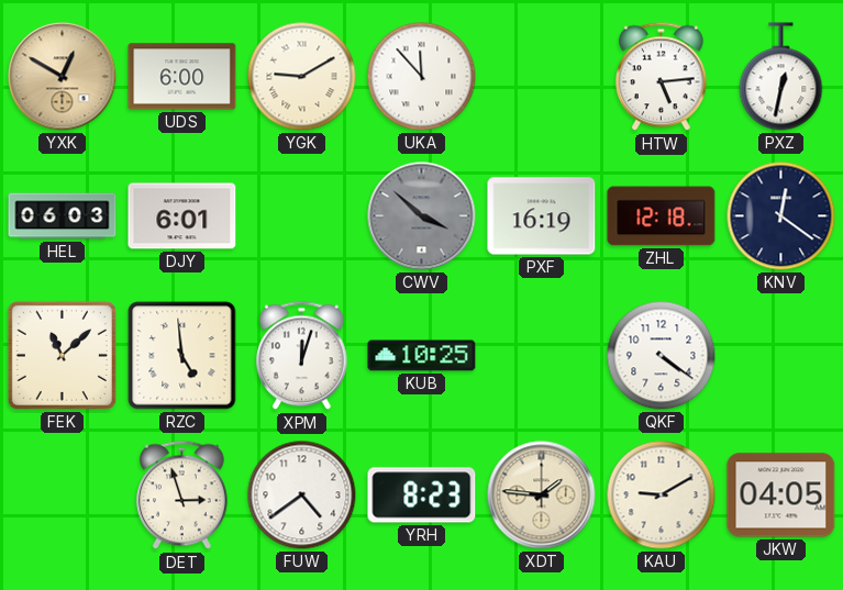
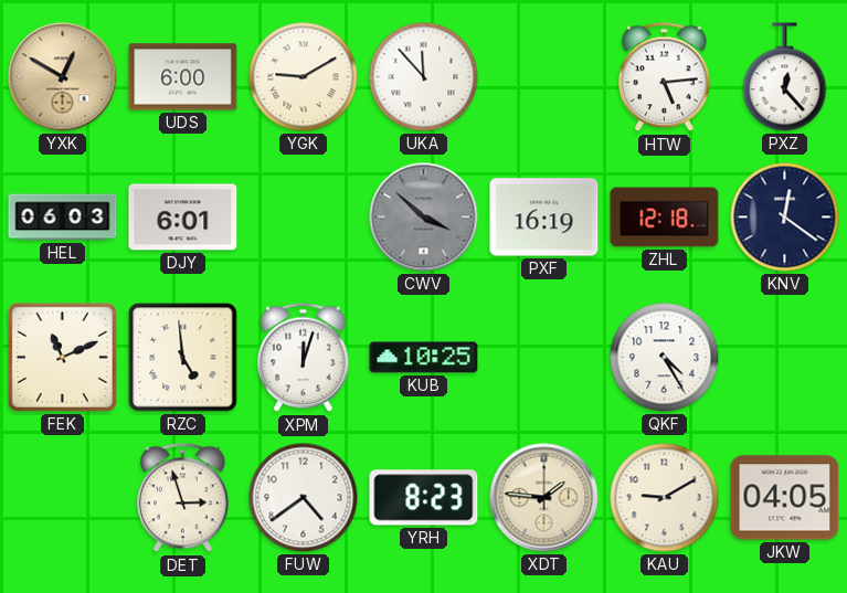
PXZ: 12:32 -> 12:23
FEK: 11:08 -> 11:11
QKF: 4:21 -> 4:25
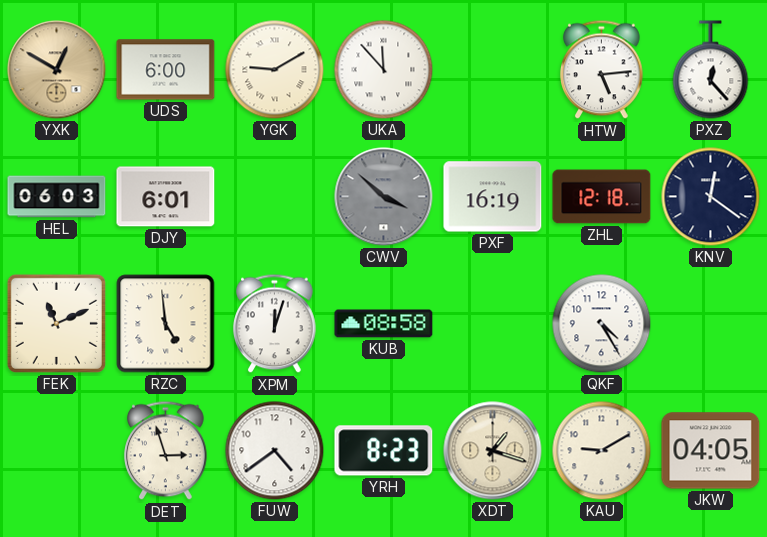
KUB: 10:25 -> 08:58
XDT: 1:46 -> 1:18
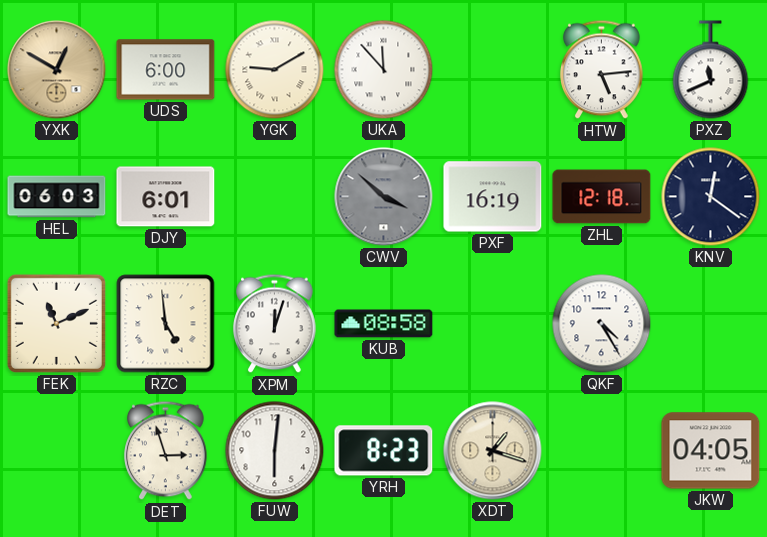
PXZ: 12:23 -> 11:41
FUW: 4:39 -> 6:01
KAU: 9:10 -> none
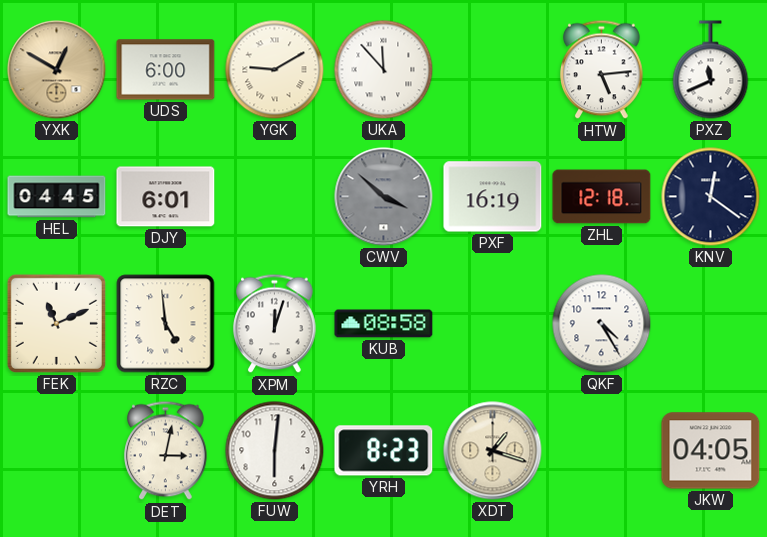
HEL: 06:03 -> 04:45
DET: 2:57 -> 3:02
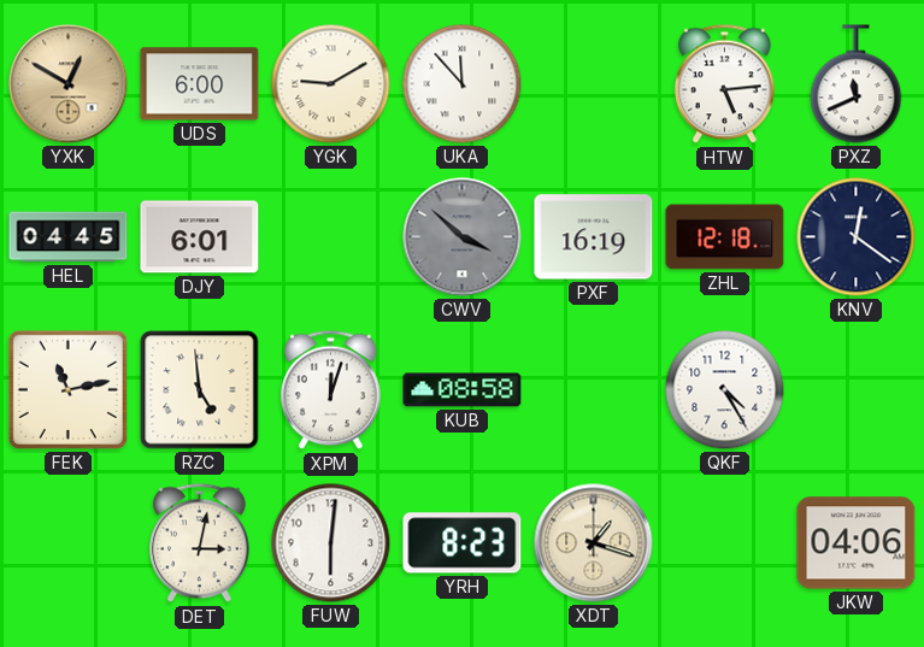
FEK: 11:11 -> 11:13
JKW: 04:05 -> 04:06
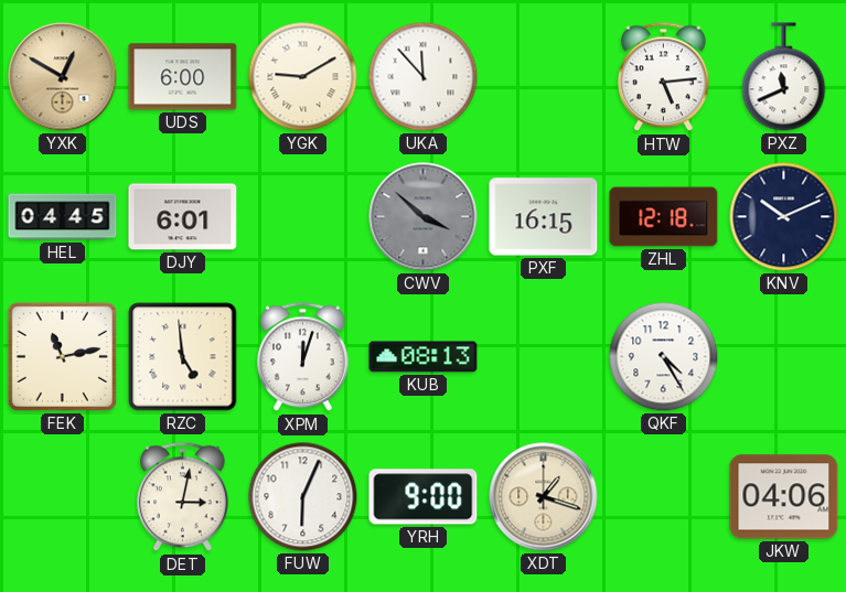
PXF: 16:19 -> 16:15
KNV: 12:21 -> 10:11
KUB: 08:58 -> 08:13
FUW: 6:01 -> 6:04
YRH: 8:23 -> 9:00
